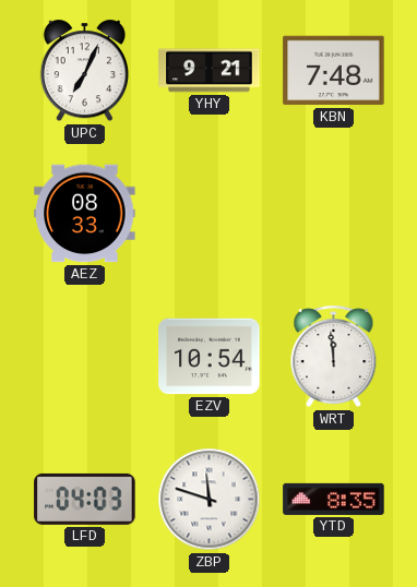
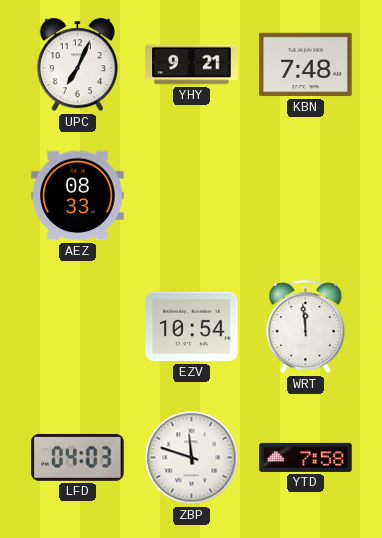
YTD: 8:35 -> 7:58
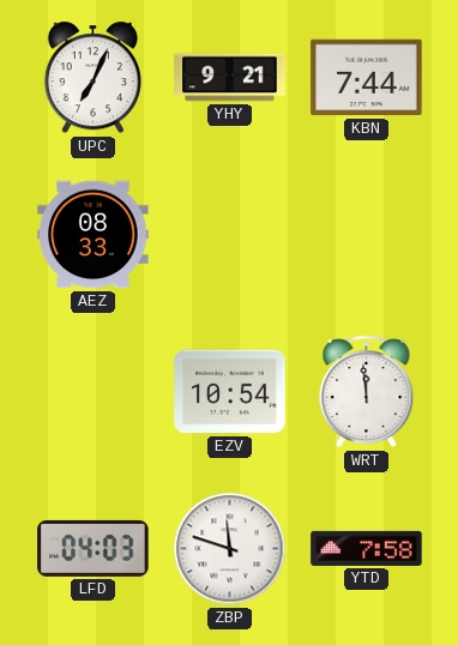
KBN: 7:48 -> 7:44
